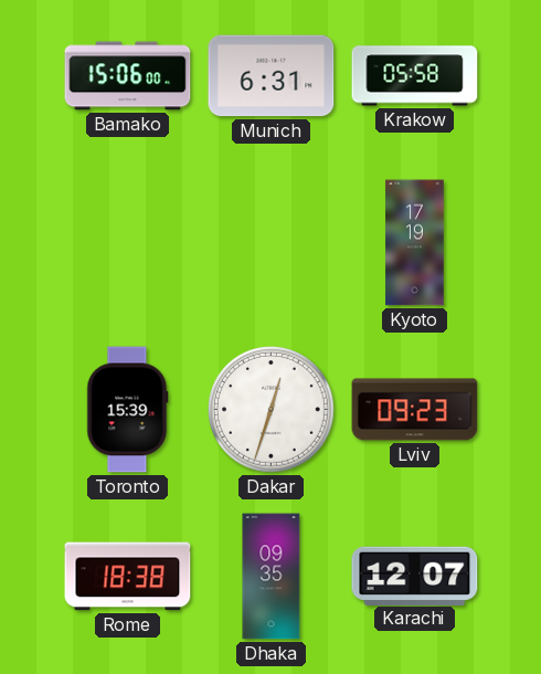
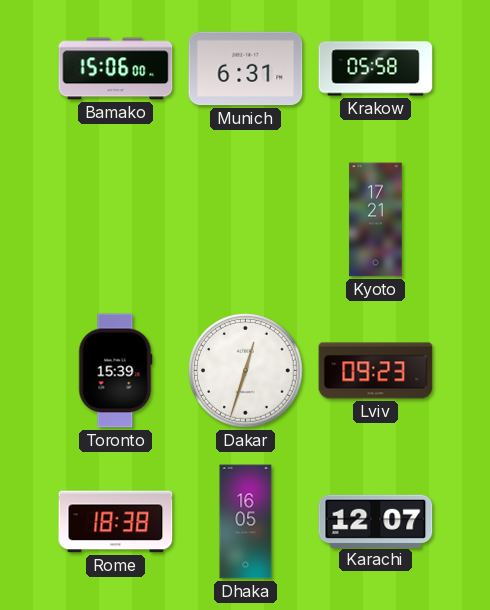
Kyoto: 17:19 -> 17:21
Dhaka: 09:35 -> 16:05
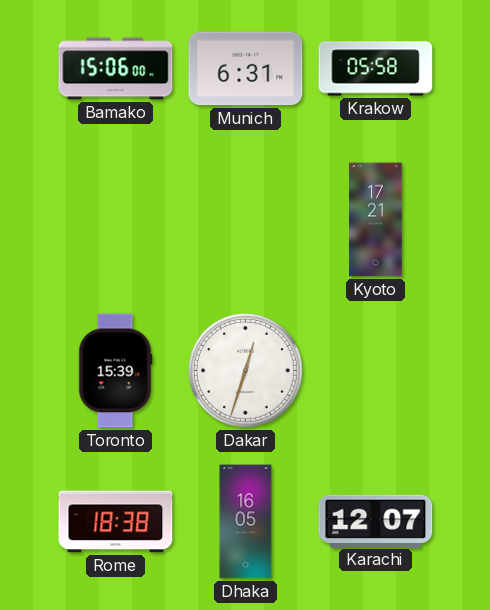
Lviv: 09:23 -> none
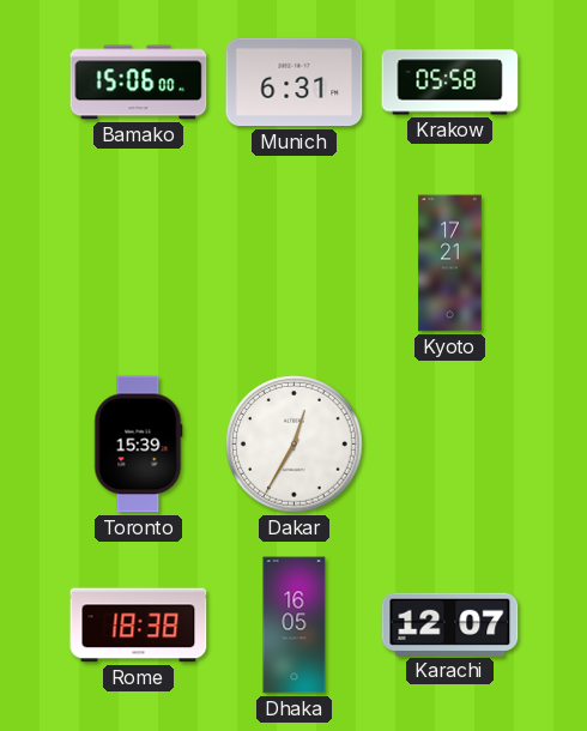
Dakar: 12:33 -> 12:35
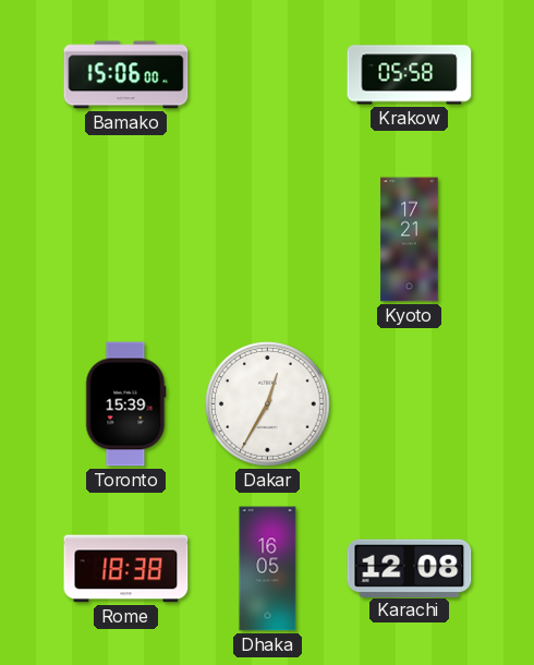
Munich: 6:31 -> none
Karachi: 12:07 -> 12:08
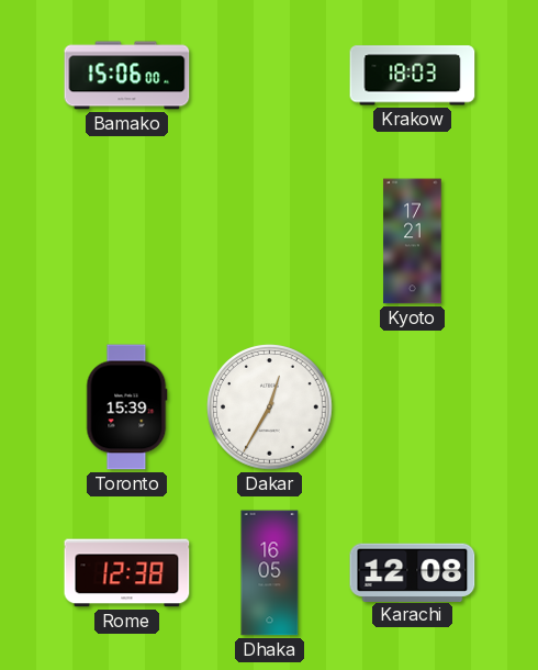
Krakow: 05:58 -> 18:03
Rome: 18:38 -> 12:38
